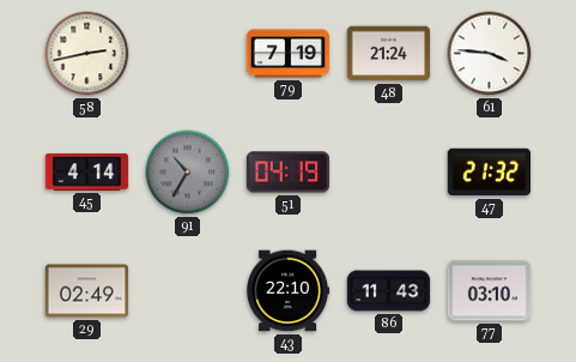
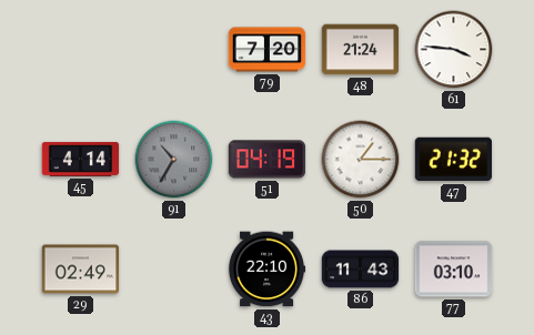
58: 2:43 -> none
79: 7:19 -> 7:20
50: none -> 1:15
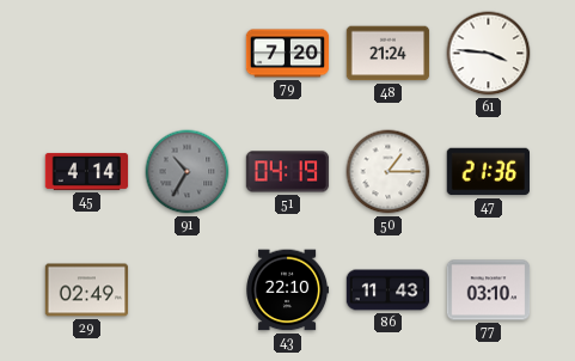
47: 21:32 -> 21:36
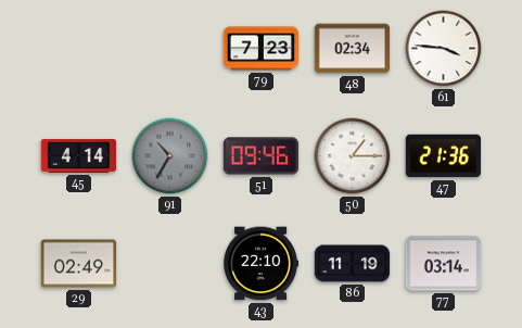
79: 7:20 -> 7:23
48: 21:24 -> 02:34
51: 04:19 -> 09:46
86: 11:43 -> 11:19
77: 03:10 -> 03:14
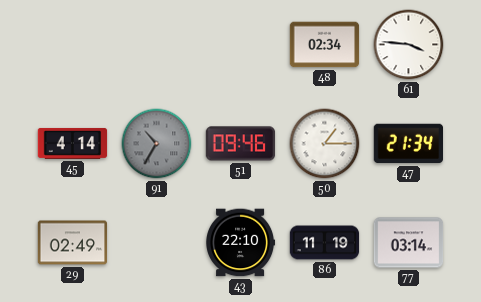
79: 7:23 -> none
47: 21:36 -> 21:34
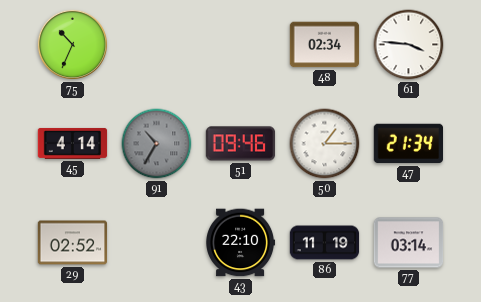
75: none -> 10:34
29: 02:49 -> 02:52
